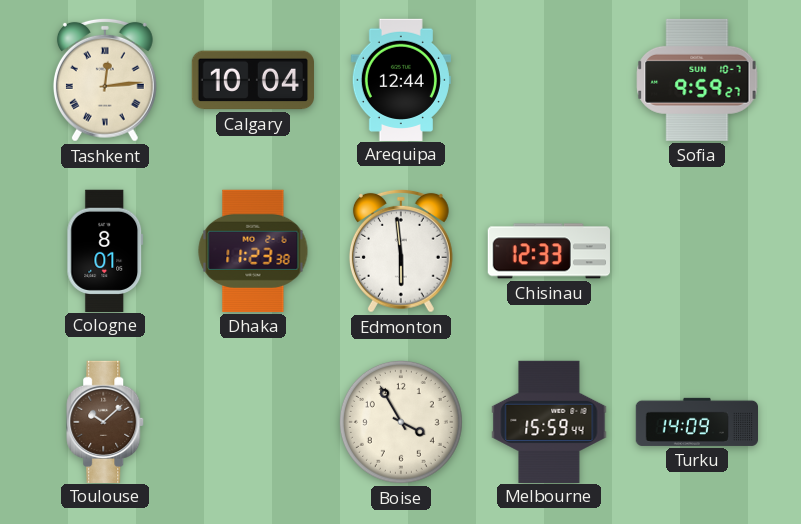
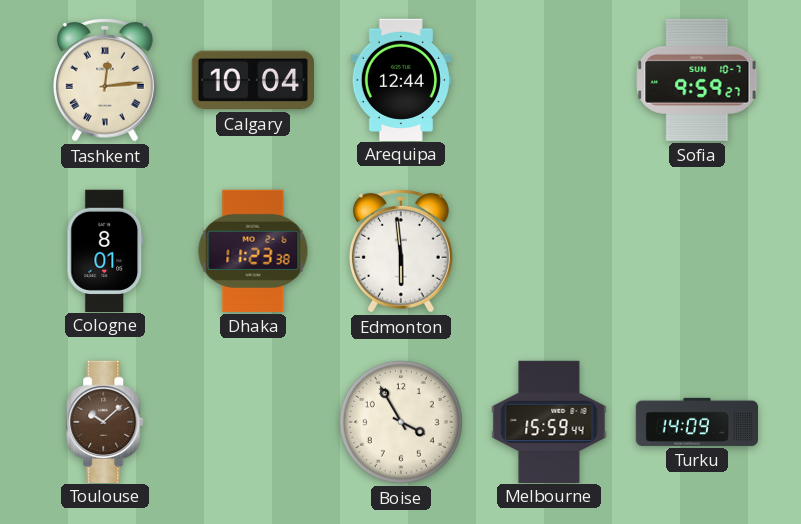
Chisinau: 12:33 -> none
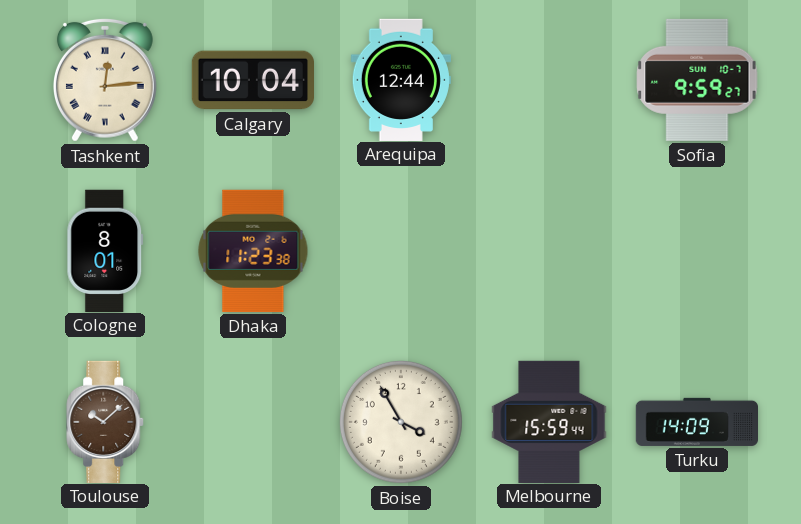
Edmonton: 5:59 -> none
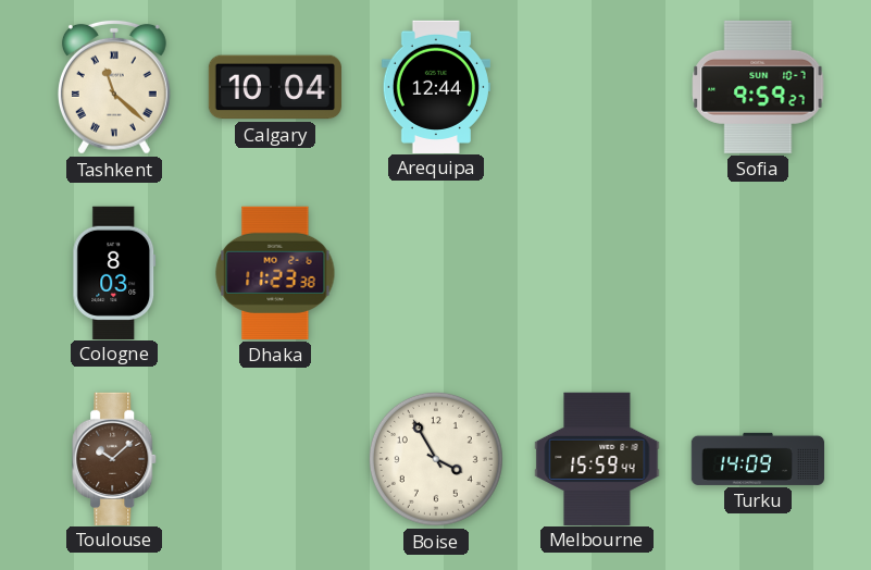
Tashkent: 12:14 -> 11:22
Cologne: 8:01 -> 8:03
